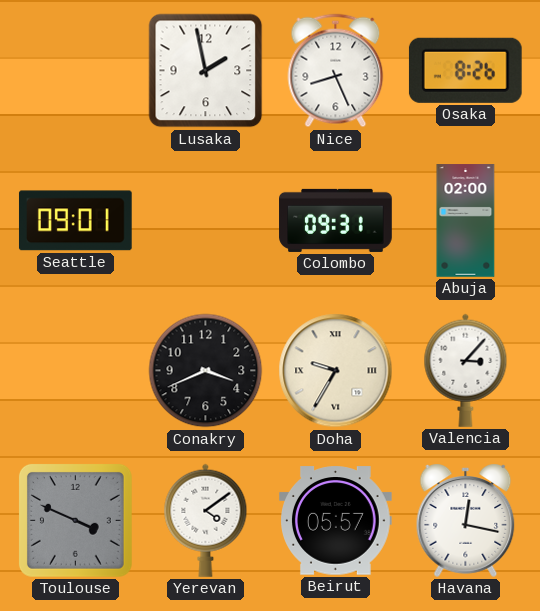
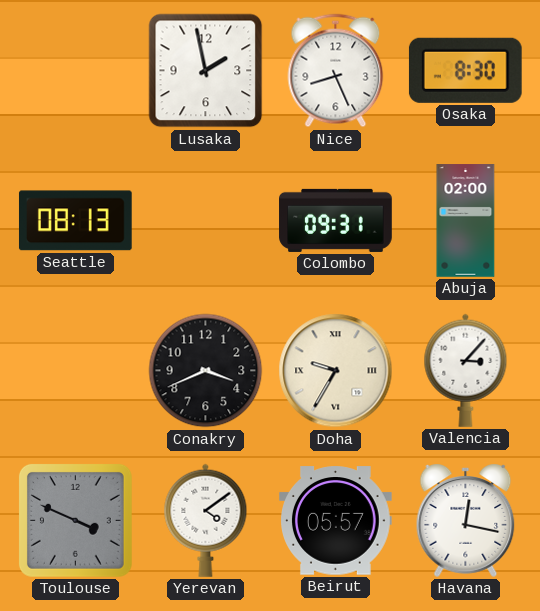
Osaka: 8:26 -> 8:30
Seattle: 09:01 -> 08:13
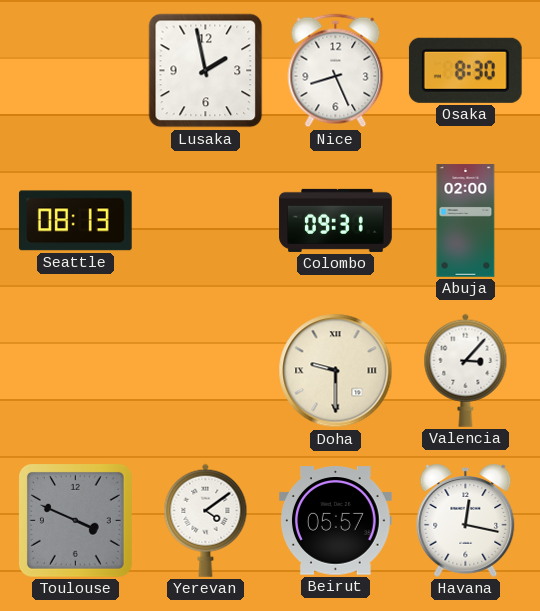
Conakry: 3:41 -> none
Doha: 9:35 -> 9:30
